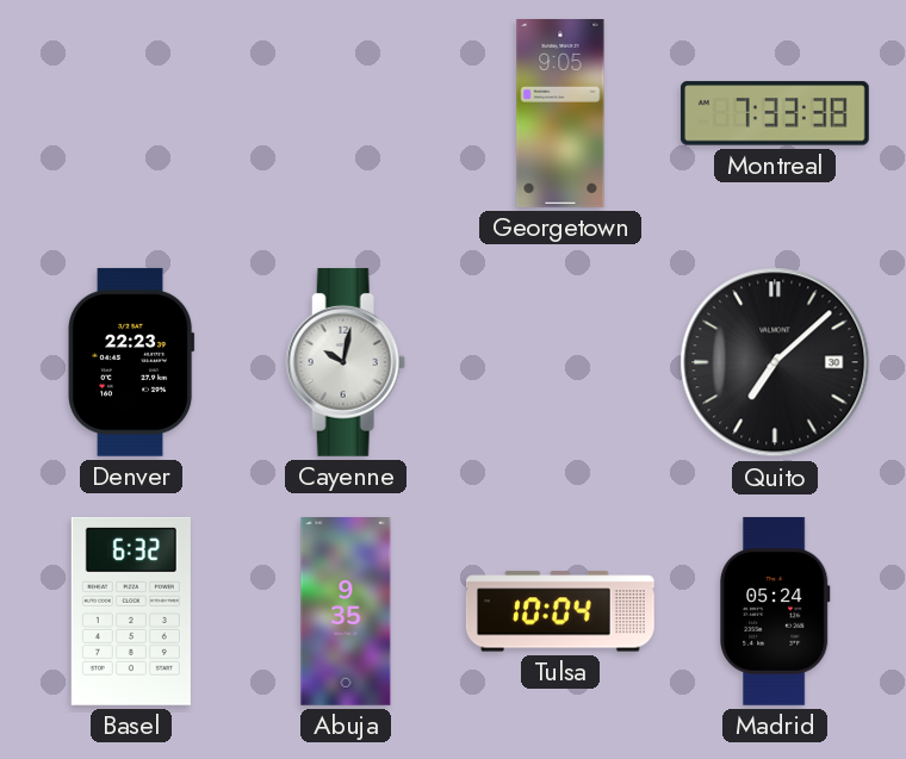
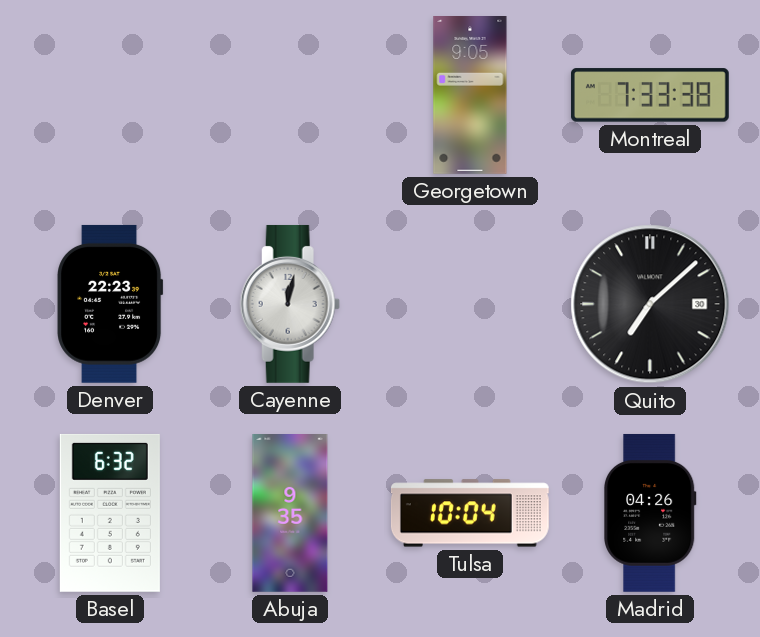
Cayenne: 10:02 -> 12:02
Madrid: 05:24 -> 04:26
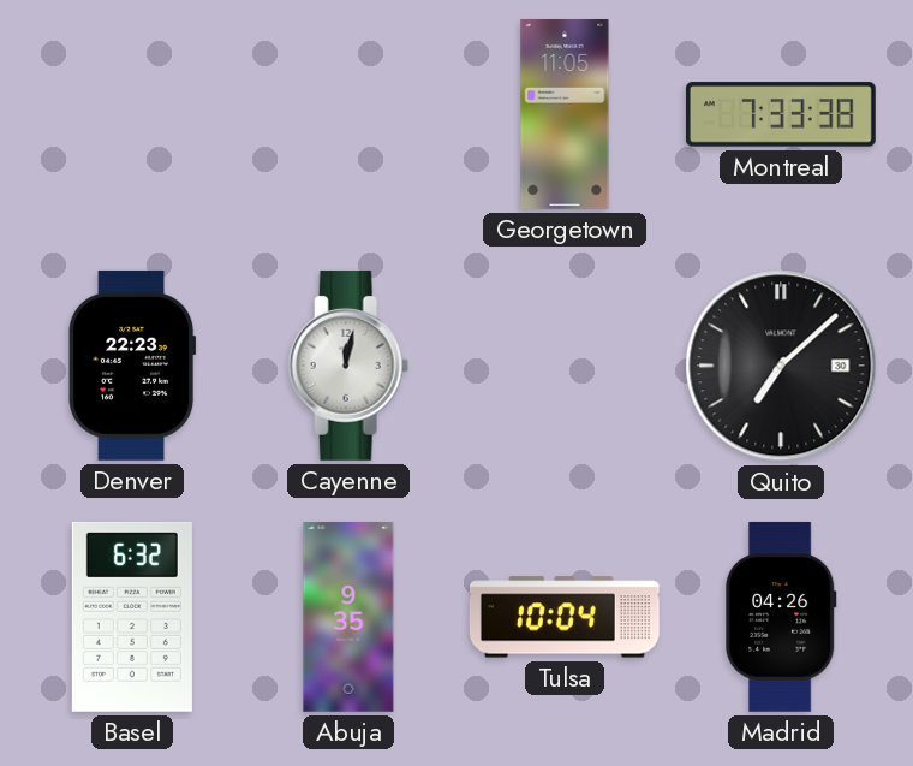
Georgetown: 9:05 -> 11:05
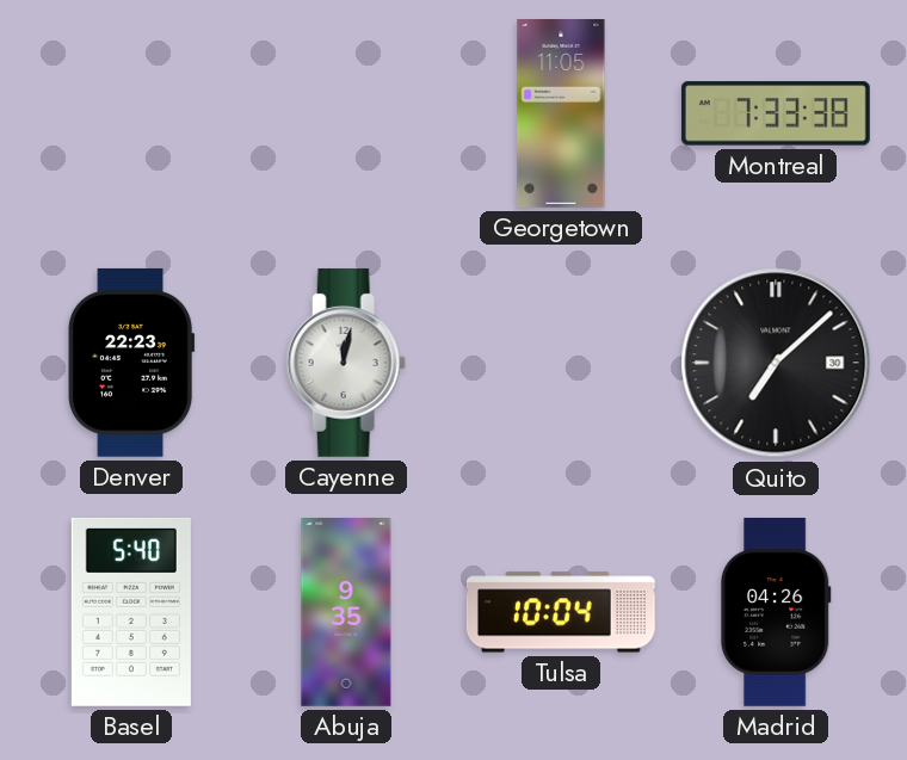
Basel: 6:32 -> 5:40
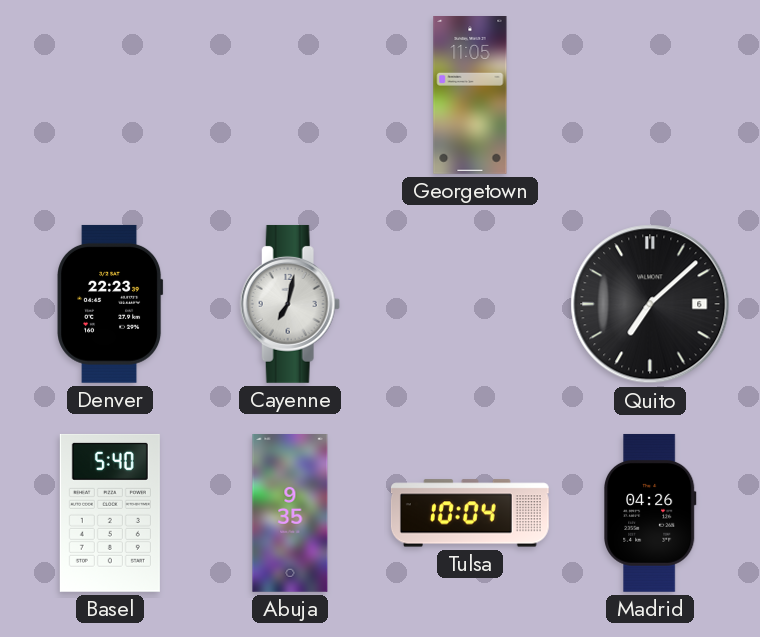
Montreal: 7:33 -> none
Cayenne: 12:02 -> 7:02
Quito date: 30 -> 6
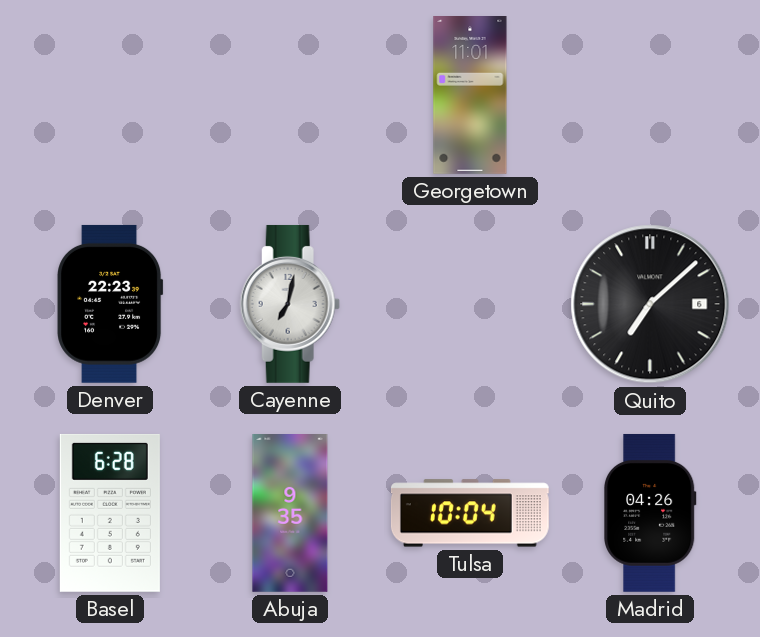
Georgetown: 11:05 -> 11:01
Basel: 5:40 -> 6:28
